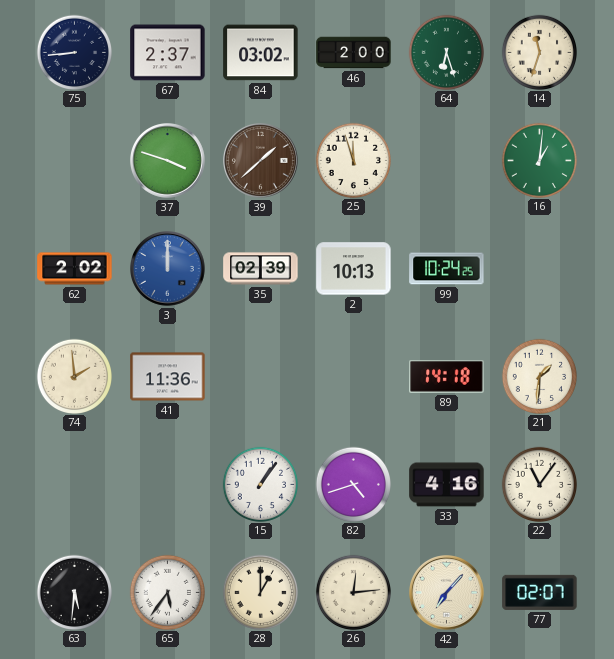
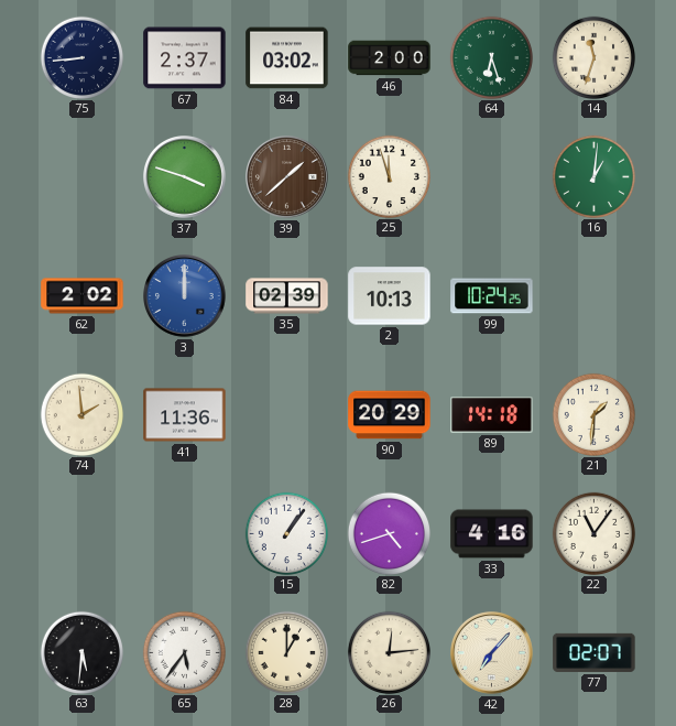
90: none -> 20:29
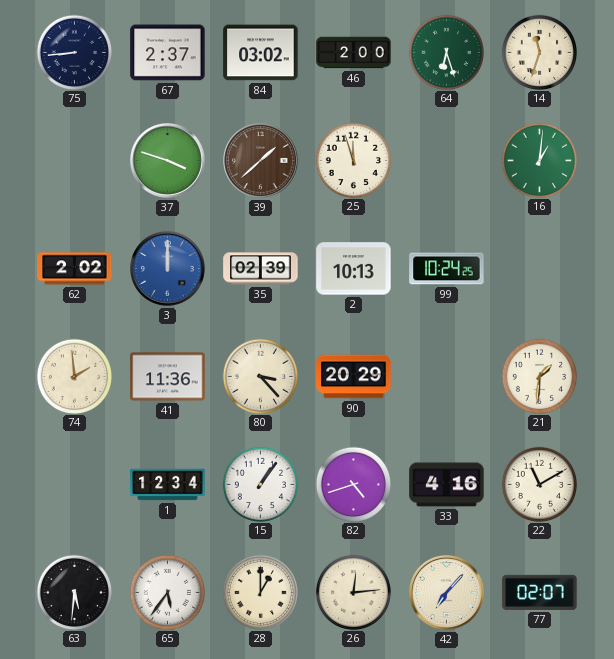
80: none -> 3:23
89: 14:18 -> none
1: none -> 12:34
22: 11:06 -> 11:10
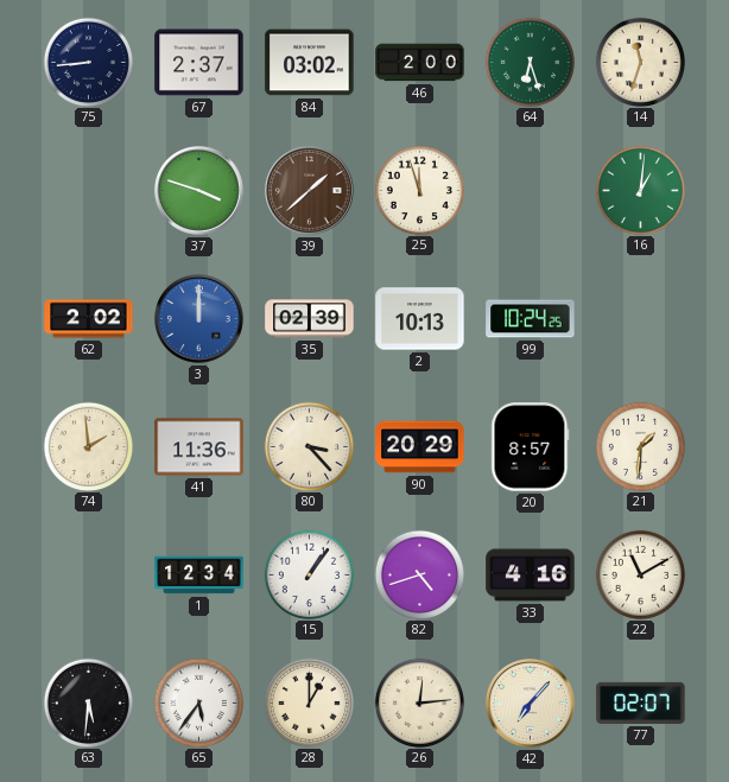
20: none -> 8:57
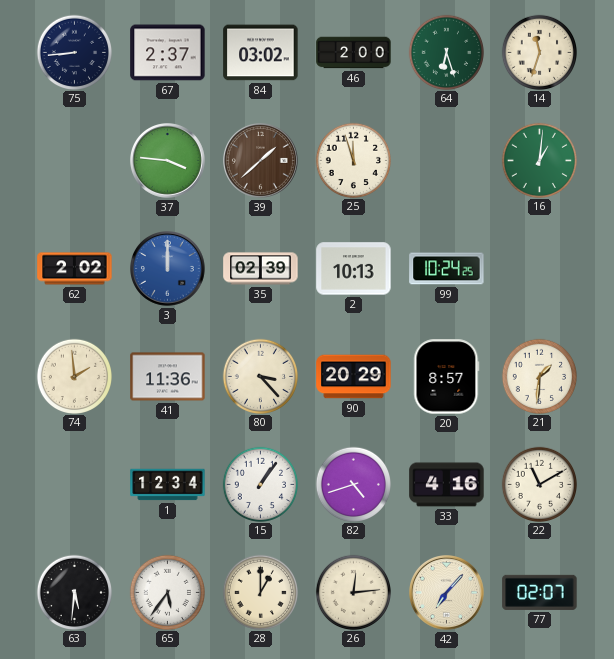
37: 3:48 -> 3:46
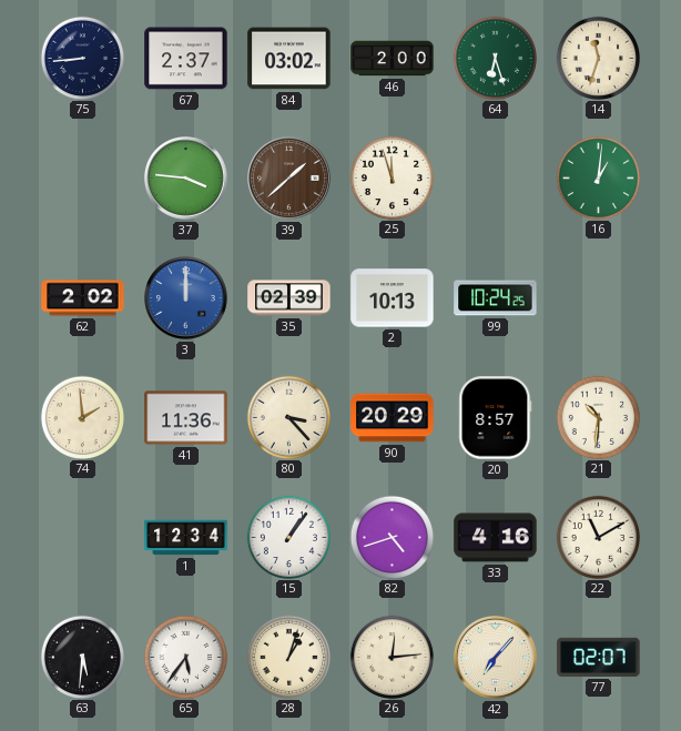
21: 1:31 -> 10:31
28: 1:00 -> 1:03
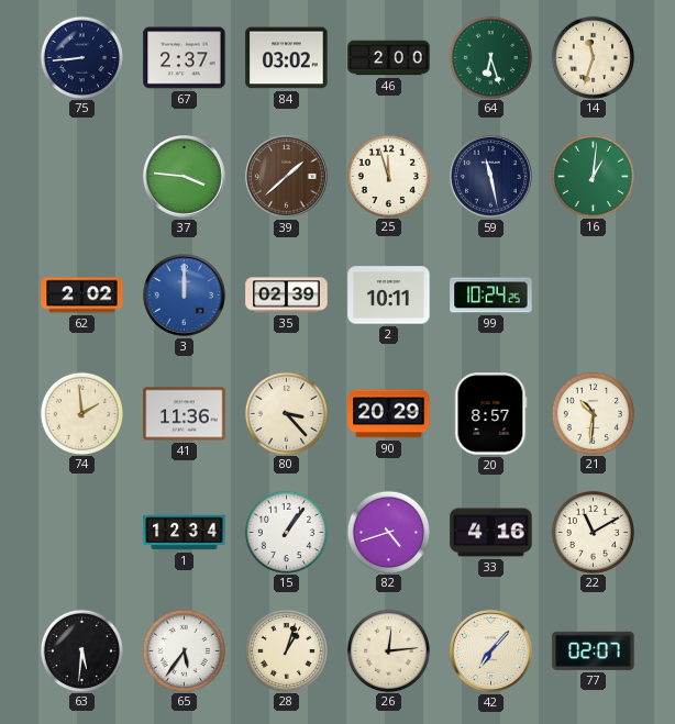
59: none -> 11:28
2: 10:13 -> 10:11
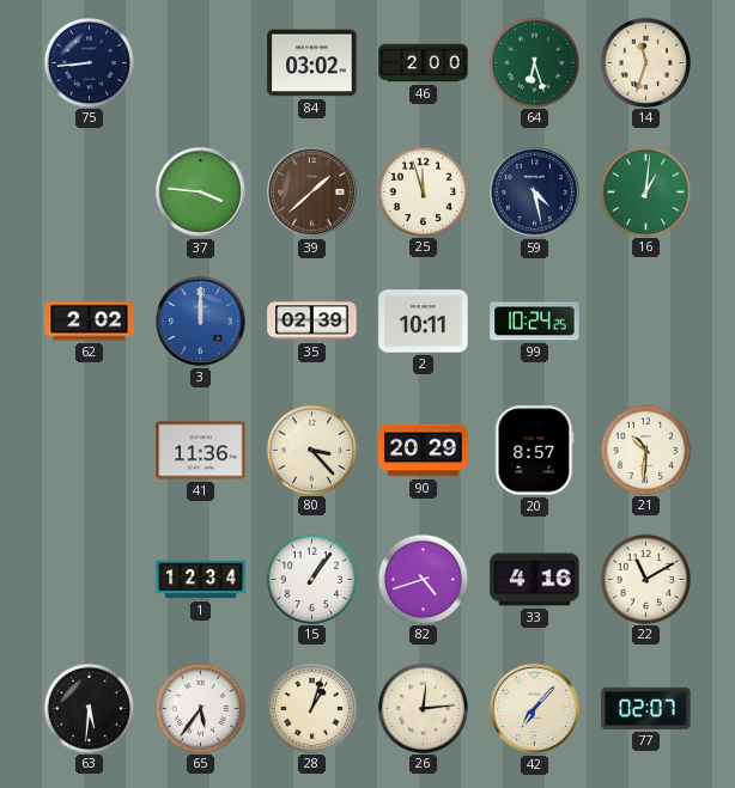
67: 2:37 -> none
59: 11:28 -> 4:28
74: 1:59 -> none
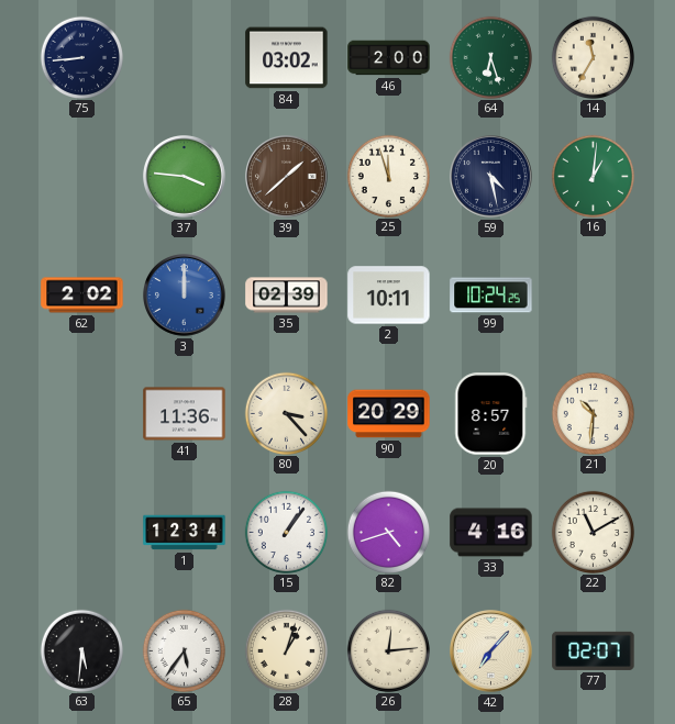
14: 11:33 -> 11:35
